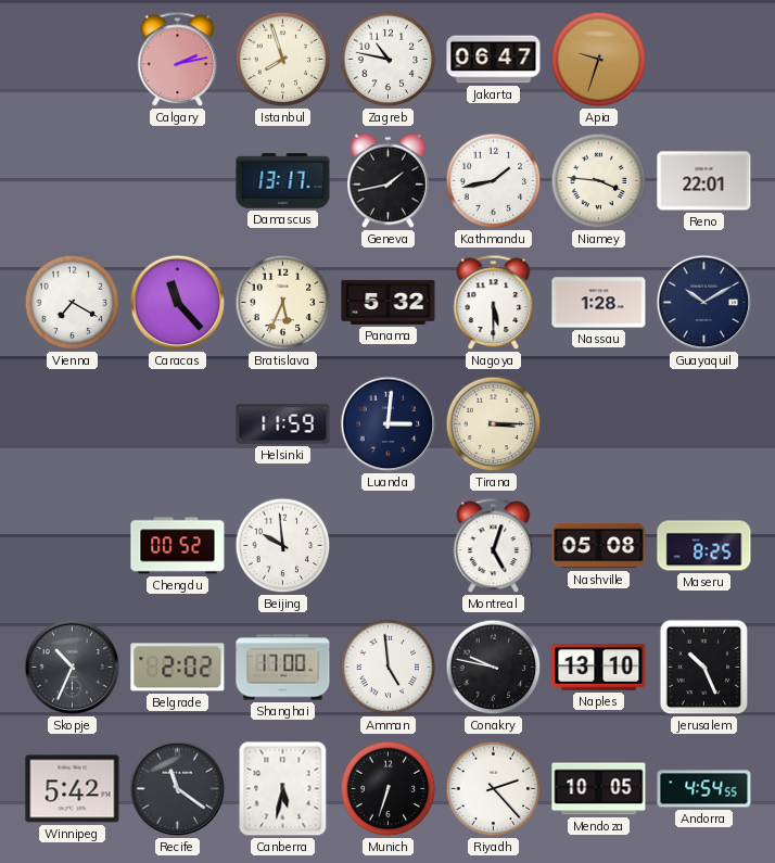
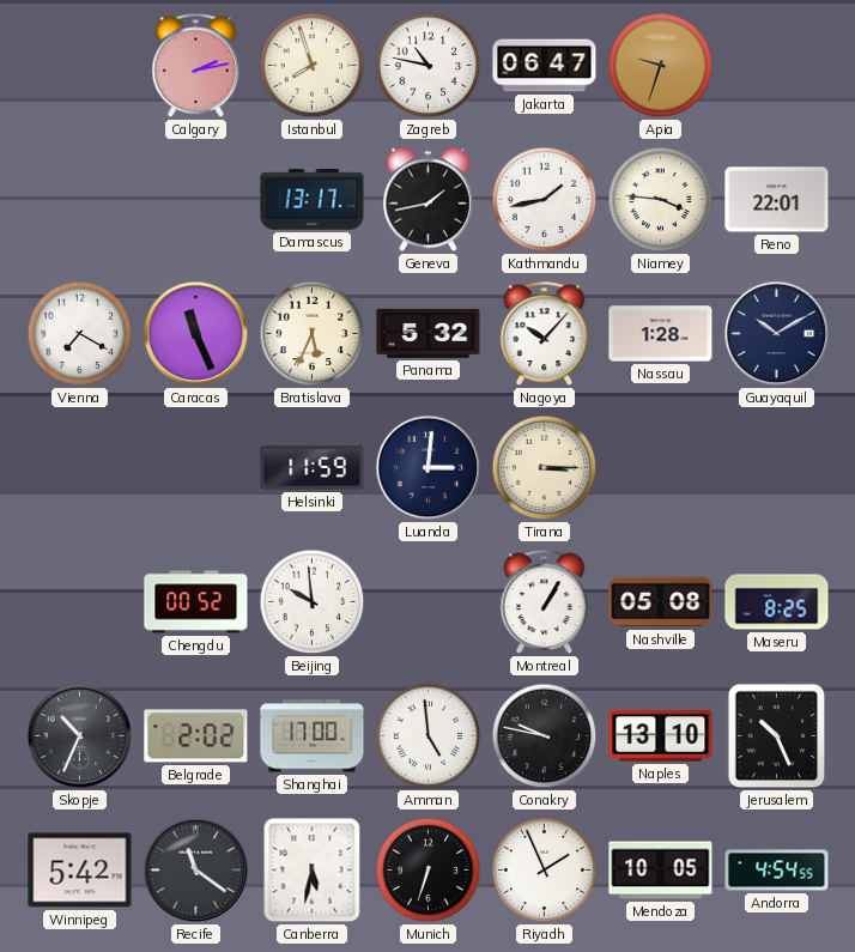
Caracas: 11:23 -> 11:26
Nagoya: 5:30 -> 10:07
Montreal: 5:03 -> 1:05
Riyadh: 2:23 -> 1:56
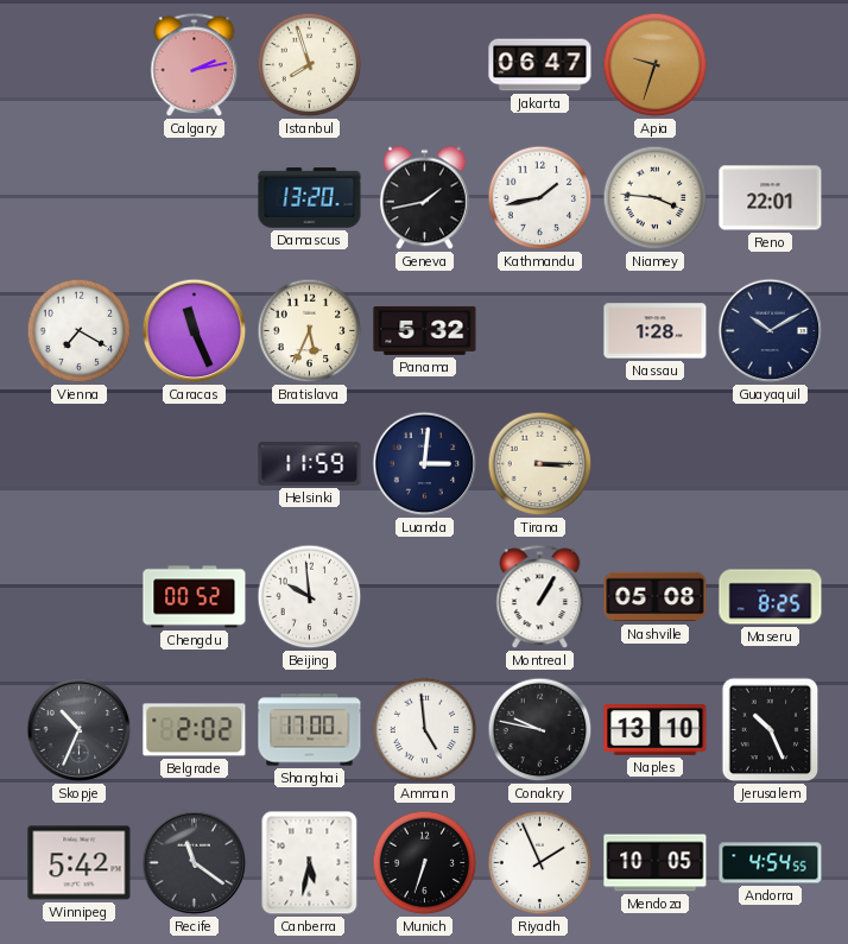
Zagreb: 10:47 -> none
Damascus: 13:17 -> 13:20
Nagoya: 10:07 -> none
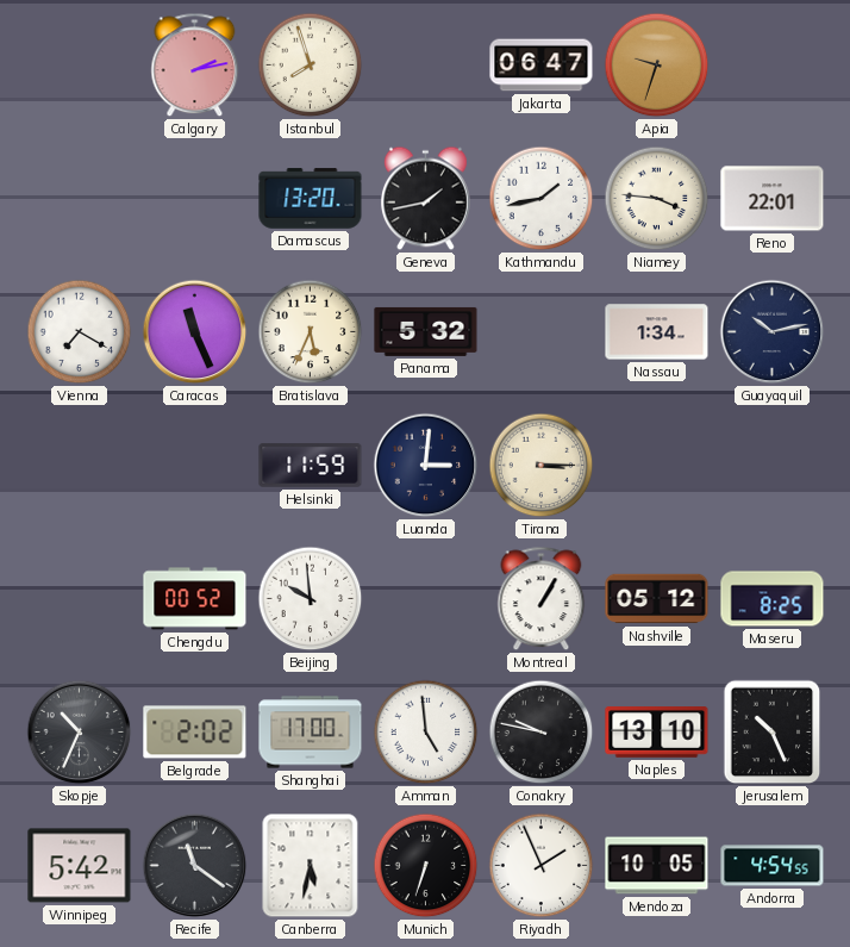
Nassau: 1:28 -> 1:34
Guayaquil: 10:10 -> 10:13
Nashville: 05:08 -> 05:12
